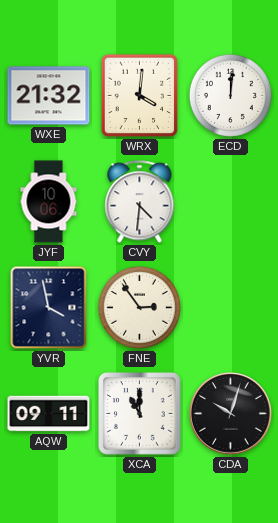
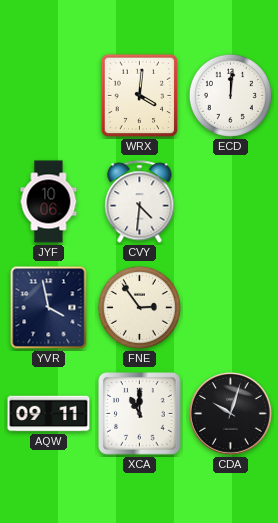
WXE: 21:32 -> none
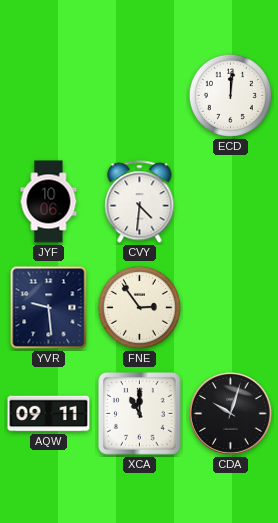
WRX: 4:01 -> none
YVR: 3:58 -> 9:29
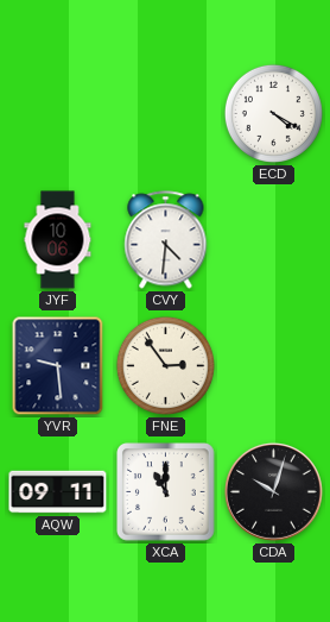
ECD: 12:01 -> 4:20
